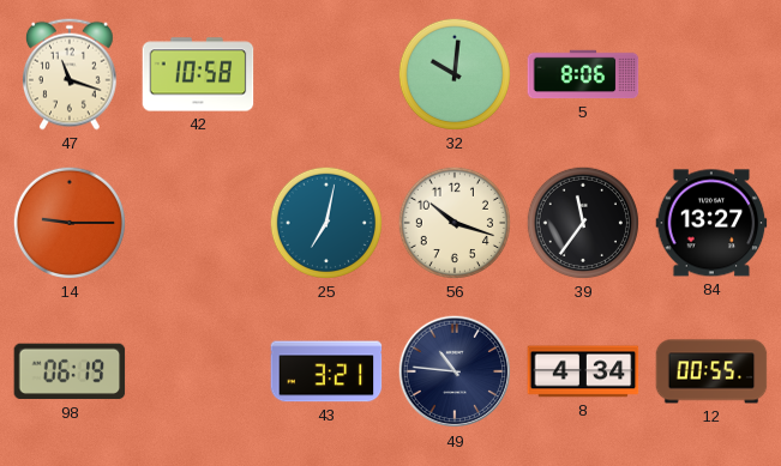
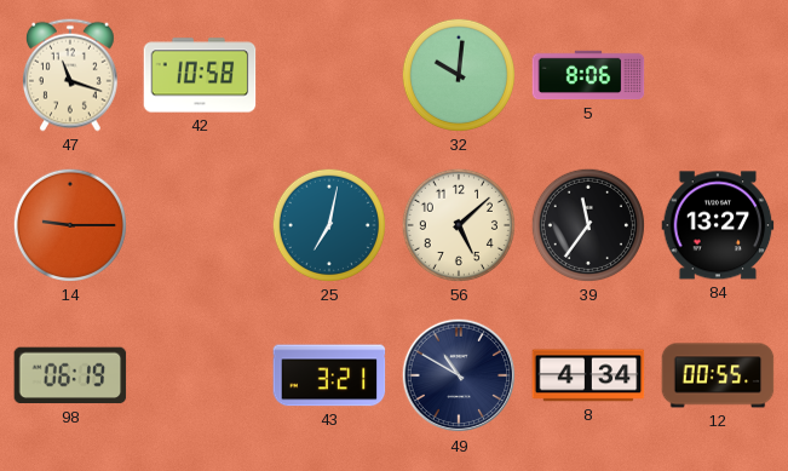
56: 10:18 -> 5:08
49: 10:46 -> 10:50
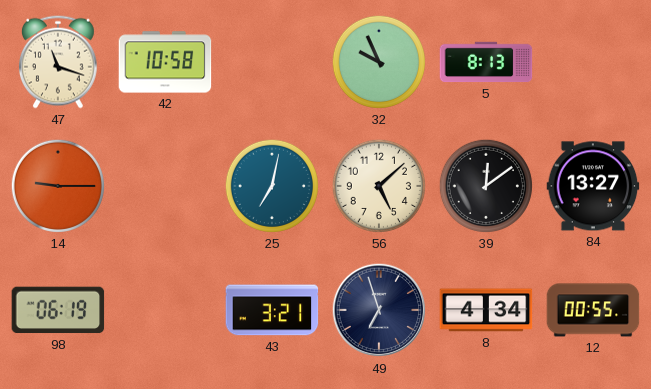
32: 10:01 -> 9:56
5: 8:06 -> 8:13
39: 11:36 -> 12:09
49: 10:50 -> 6:57
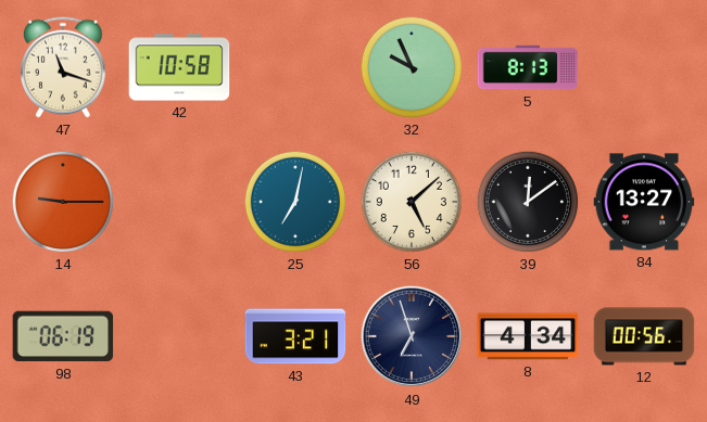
12: 00:55 -> 00:56
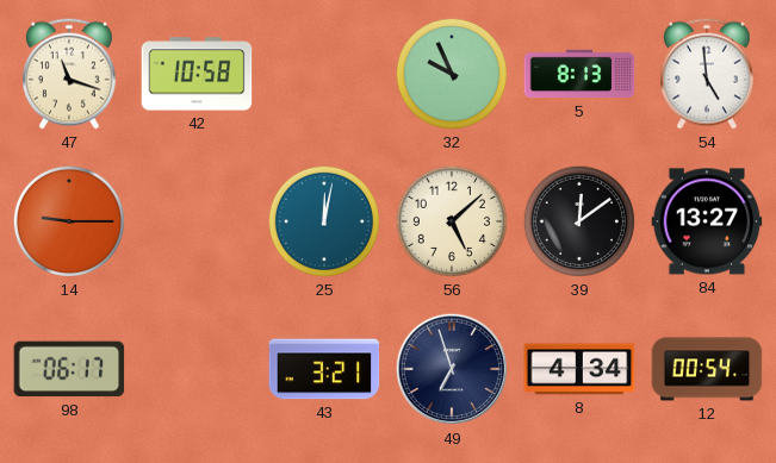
54: none -> 4:59
25: 7:02 -> 12:02
98: 06:19 -> 06:17
12: 00:56 -> 00:54
